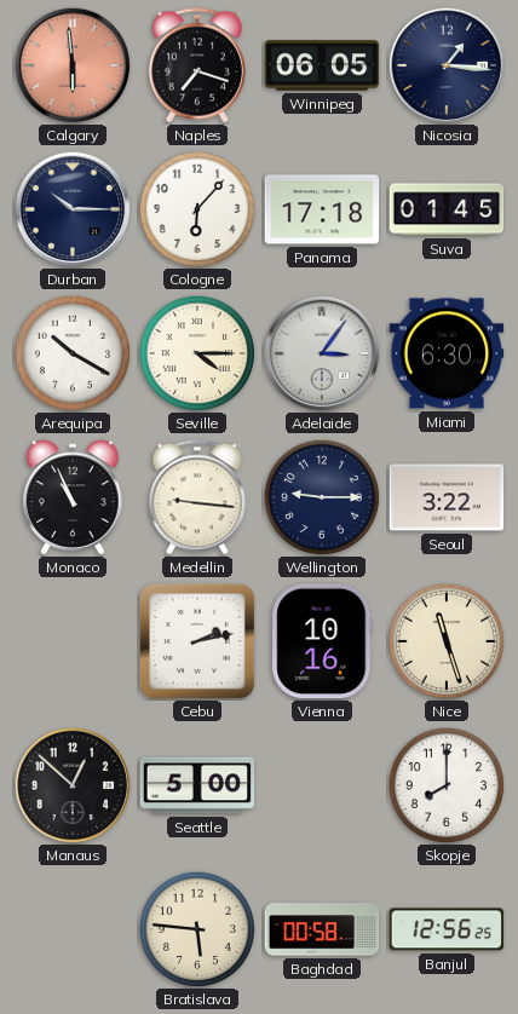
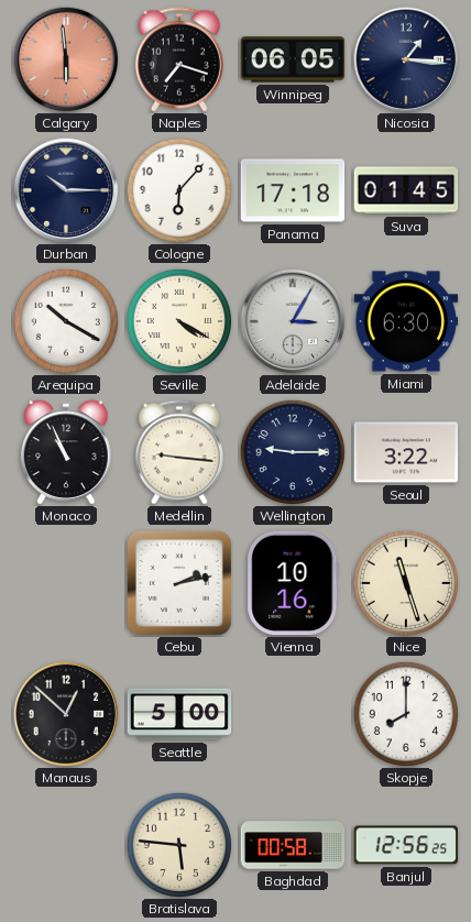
Seville: 4:15 -> 4:20
Adelaide: 3:06 -> 3:05
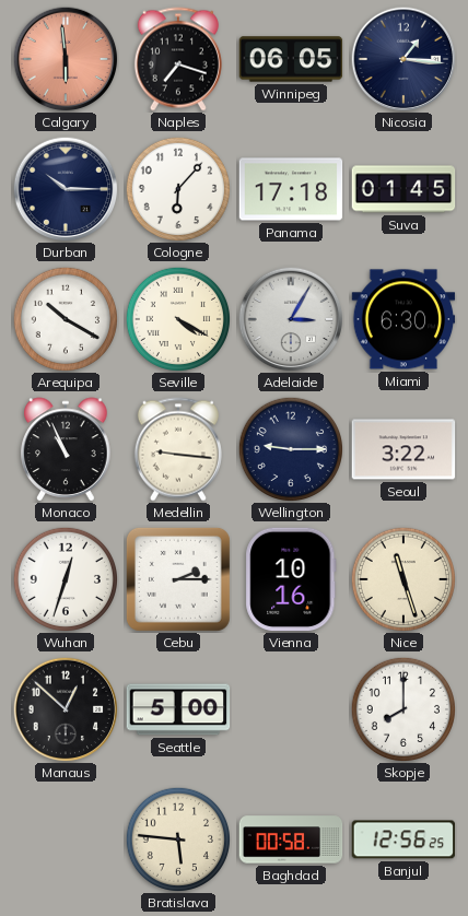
Wuhan: none -> 12:33
Cebu: 2:13 -> 2:15
